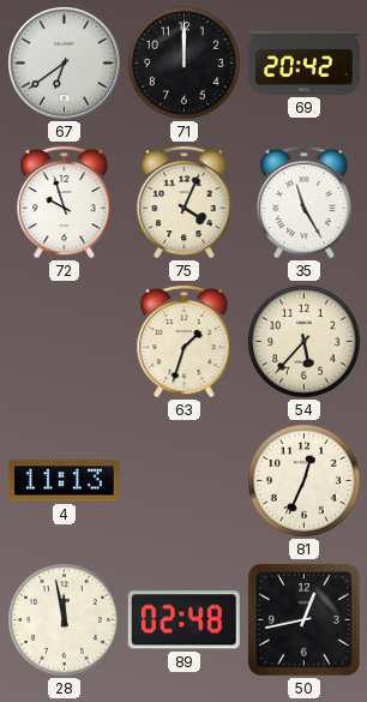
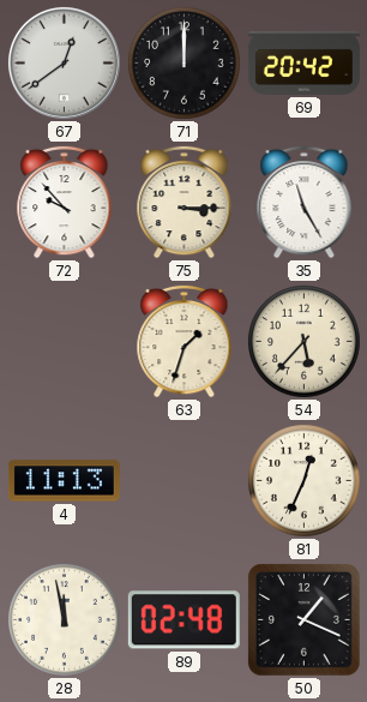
67: 6:39 -> 12:39
72: 9:57 -> 9:53
75: 4:04 -> 3:15
50: 12:43 -> 1:19
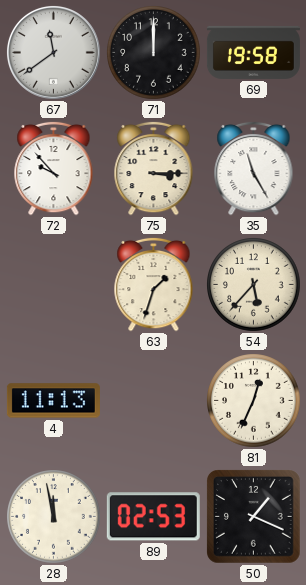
67: 12:39 -> 11:39
69: 20:42 -> 19:58
89: 02:48 -> 02:53
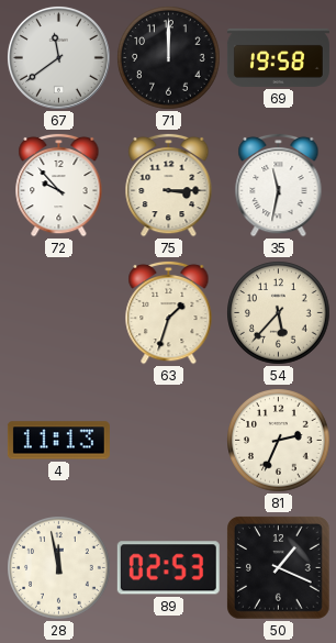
35: 11:25 -> 11:32
81: 12:34 -> 2:34
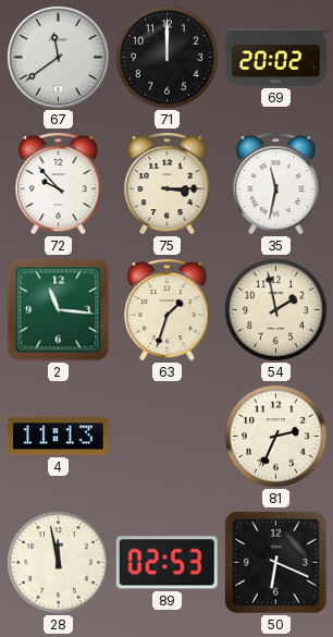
69: 19:58 -> 20:02
2: none -> 11:16
54: 5:37 -> 1:58
50: 1:19 -> 6:19
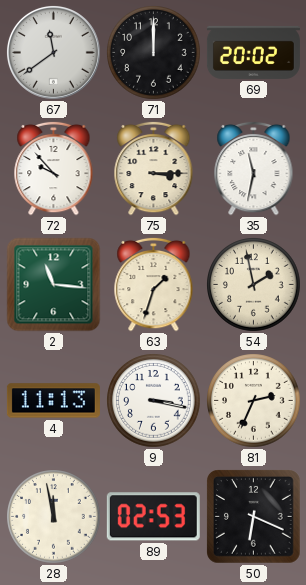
9: none -> 3:17
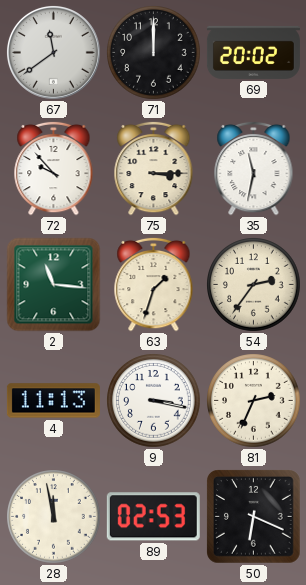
54: 1:58 -> 2:36
